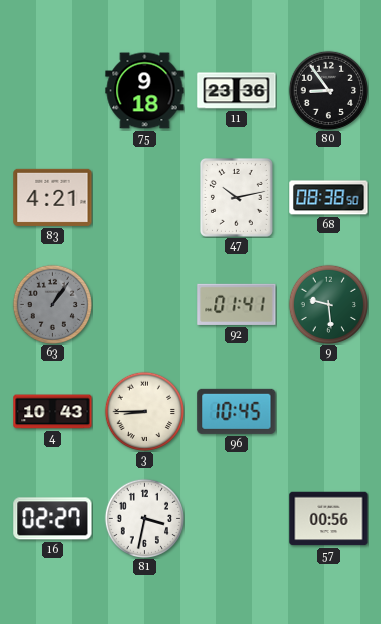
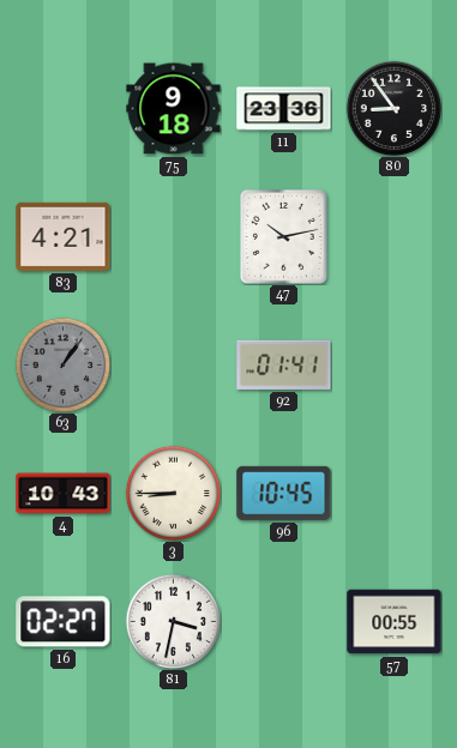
68: 08:38 -> none
9: 9:29 -> none
57: 00:56 -> 00:55
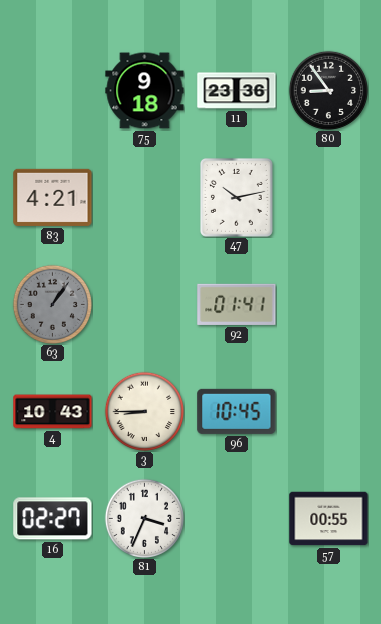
81: 3:32 -> 3:34
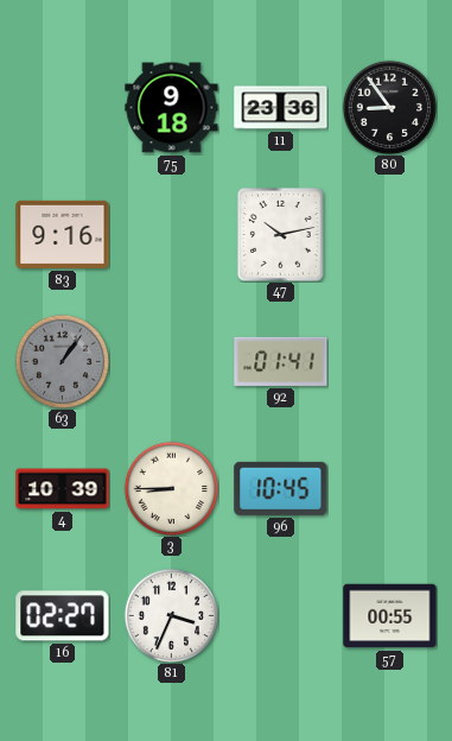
83: 4:21 -> 9:16
4: 10:43 -> 10:39
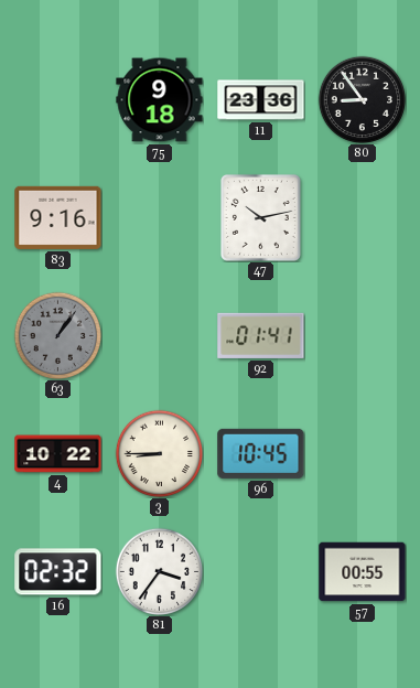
4: 10:39 -> 10:22
16: 02:27 -> 02:32
81: 3:34 -> 3:36
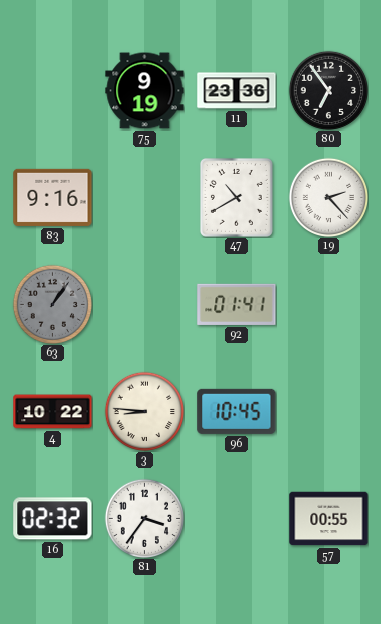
75: 9:18 -> 9:19
80: 8:54 -> 6:54
47: 10:13 -> 10:40
19: none -> 2:23
3: 8:45 -> 8:46
